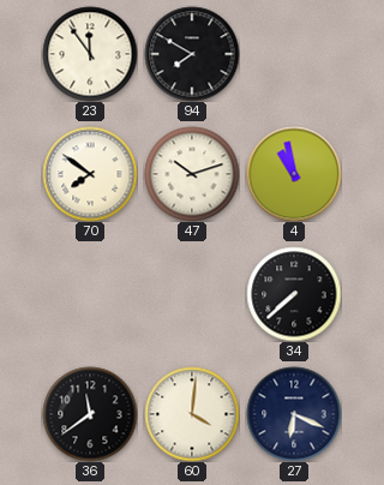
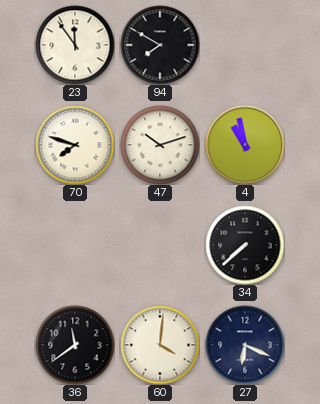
70: 7:51 -> 7:48
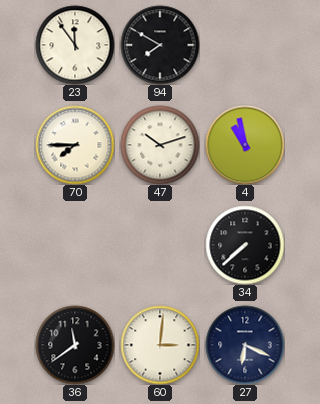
70: 7:48 -> 7:45
60: 4:01 -> 3:01
